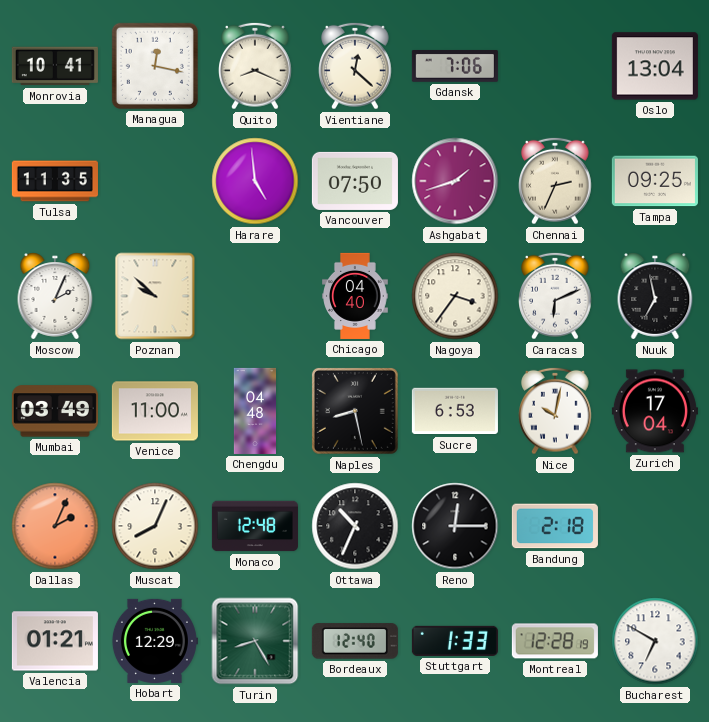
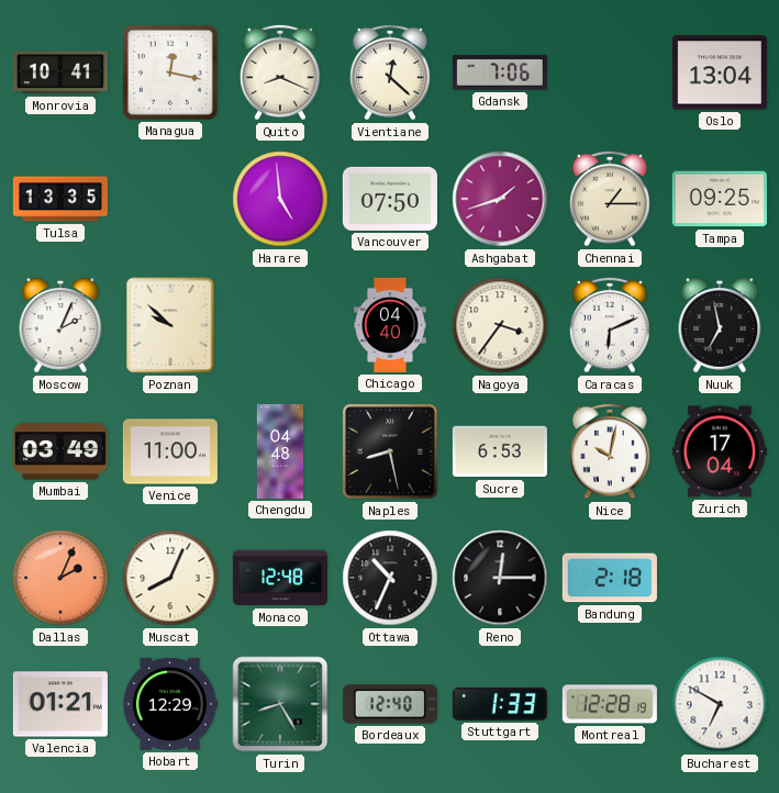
Tulsa: 11:35 -> 13:35
Chennai: 2:34 -> 1:15
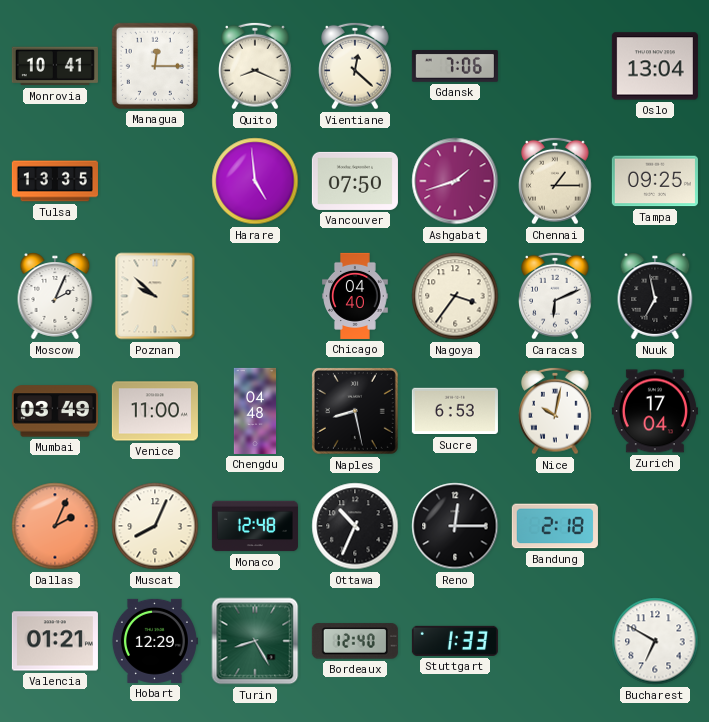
Managua: 12:17 -> 12:15
Montreal: 12:28 -> none
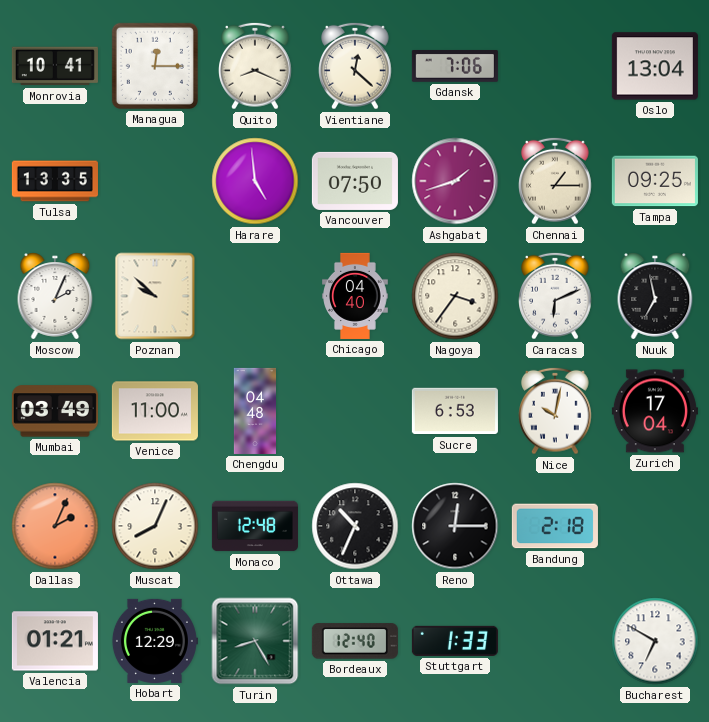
Naples: 8:28 -> none
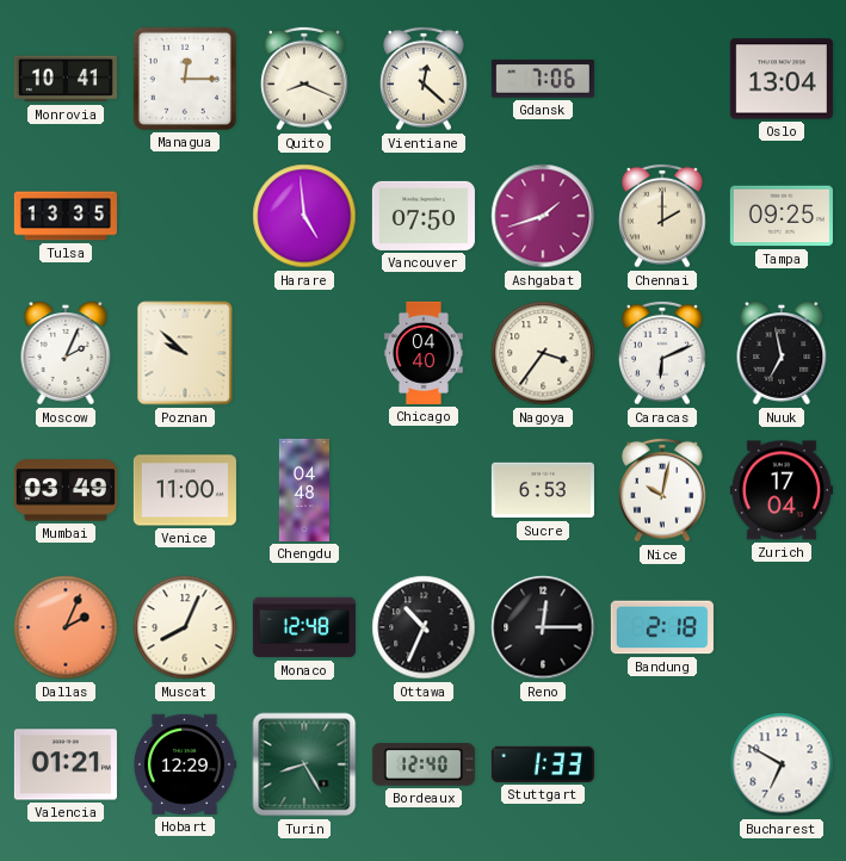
Chennai: 1:15 -> 2:00
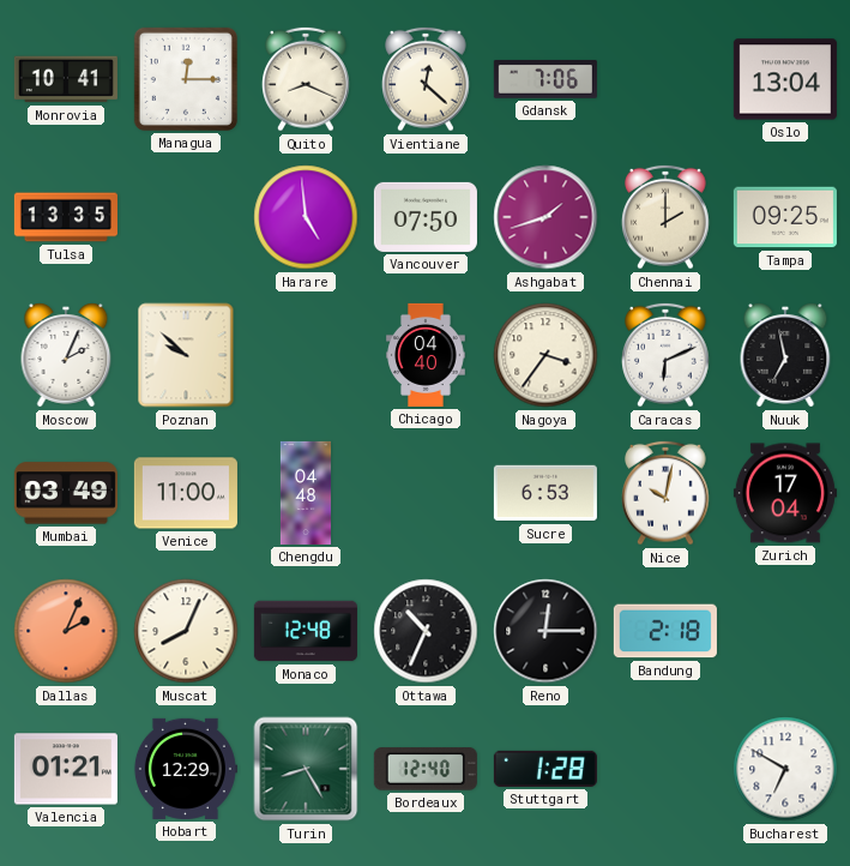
Stuttgart: 1:33 -> 1:28
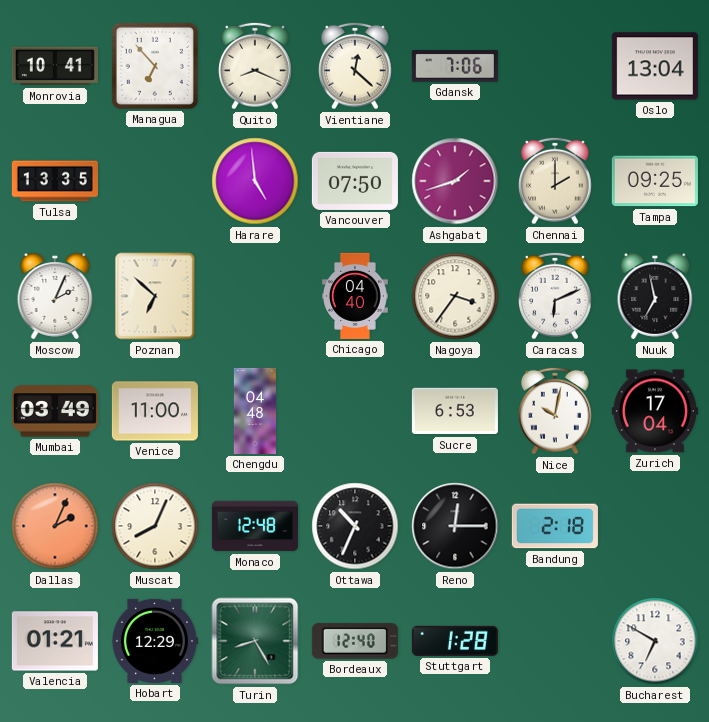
Managua: 12:15 -> 6:53
Poznan: 9:52 -> 6:52
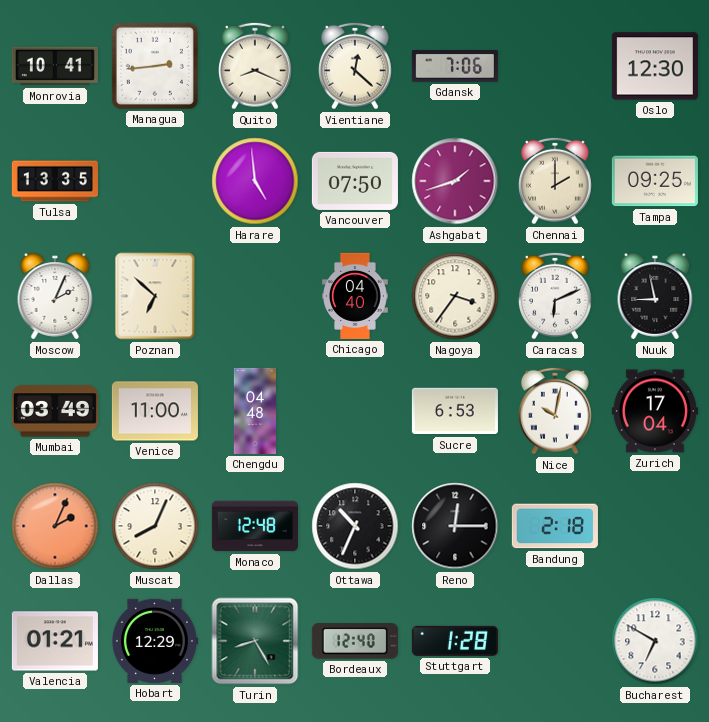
Managua: 6:53 -> 2:44
Oslo: 13:04 -> 12:30
Nuuk: 6:58 -> 8:58
